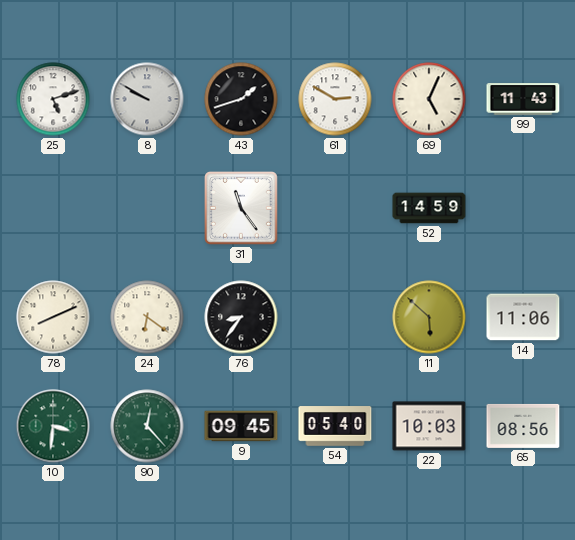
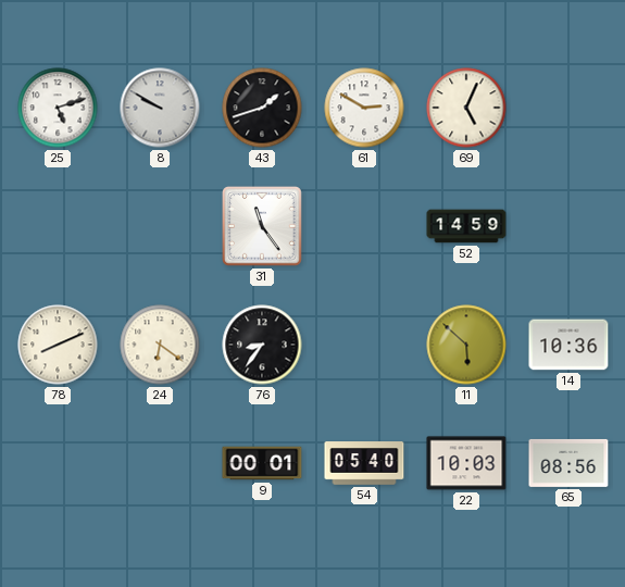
99: 11:43 -> none
14: 11:06 -> 10:36
10: 3:31 -> none
90: 12:23 -> none
9: 09:45 -> 00:01
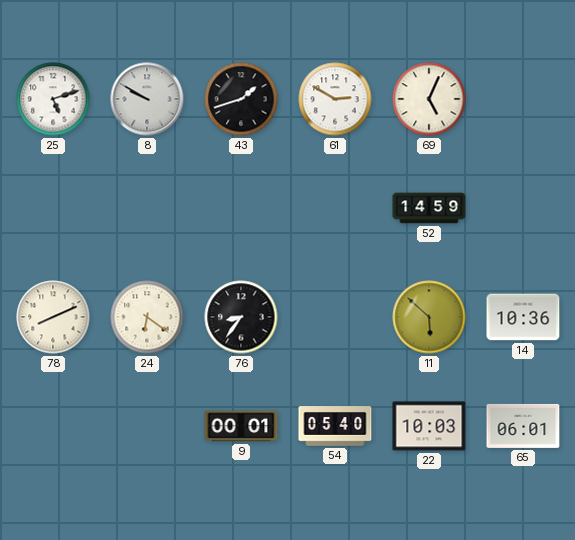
31: 11:24 -> none
65: 08:56 -> 06:01
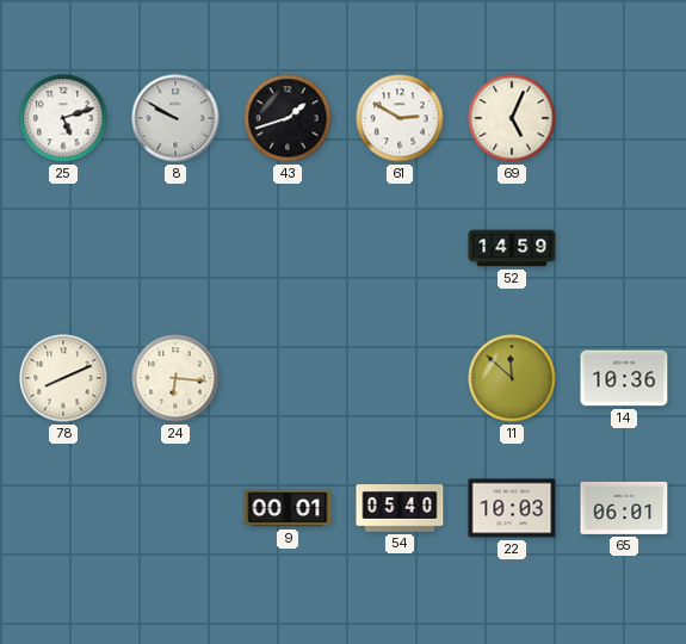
24: 6:21 -> 6:16
76: 8:36 -> none
11: 5:52 -> 11:52
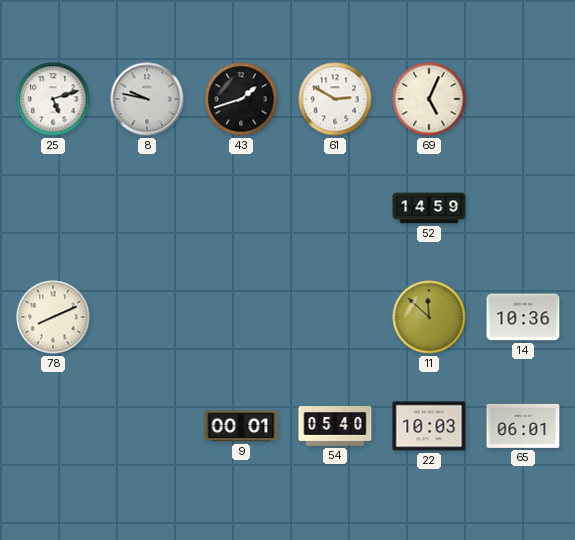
8: 9:50 -> 9:47
24: 6:16 -> none
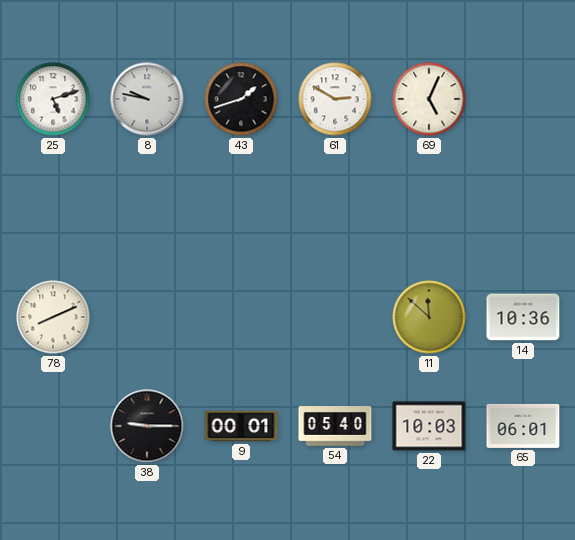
52: 14:59 -> none
38: none -> 9:15
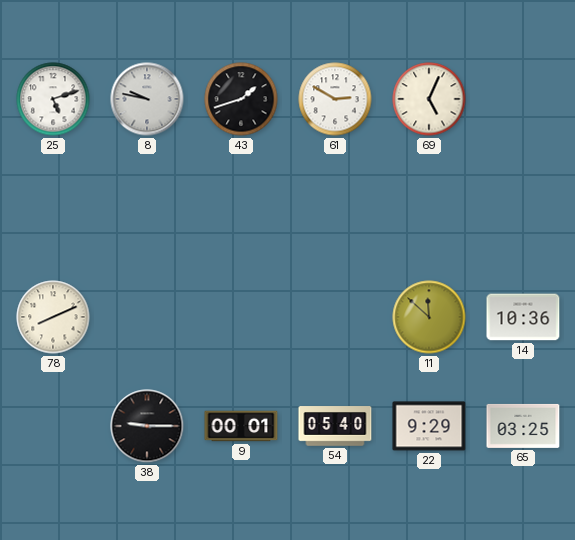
22: 10:03 -> 9:29
65: 06:01 -> 03:25
